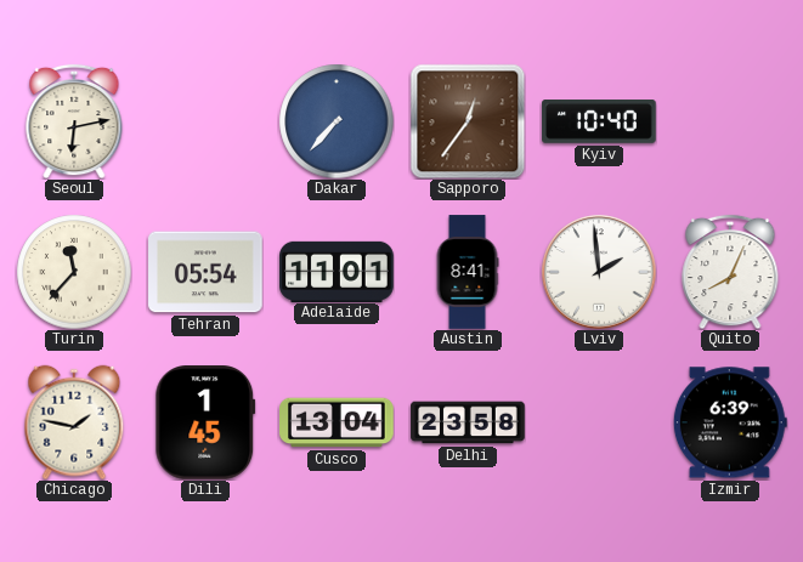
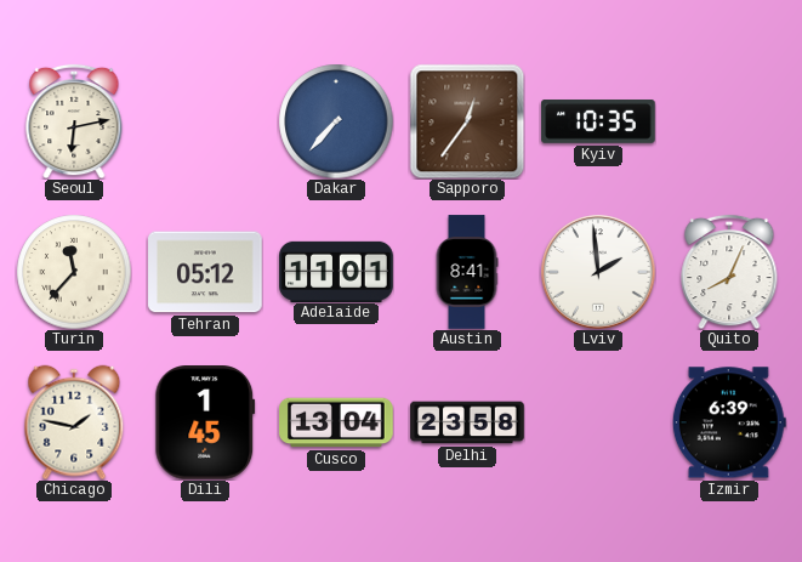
Kyiv: 10:40 -> 10:35
Tehran: 05:54 -> 05:12
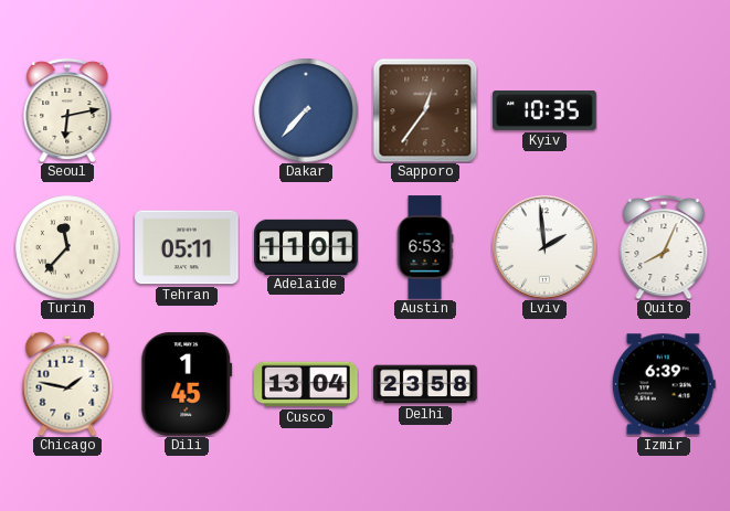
Tehran: 05:12 -> 05:11
Austin: 8:41 -> 6:53
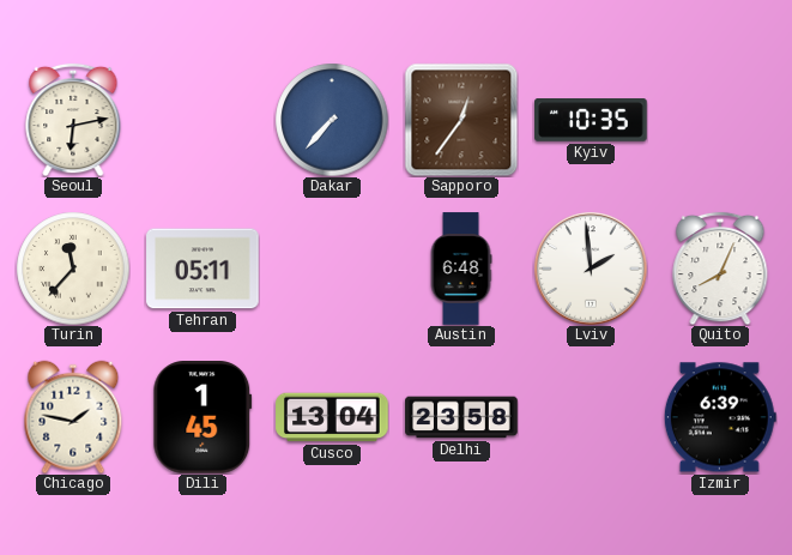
Adelaide: 11:01 -> none
Austin: 6:53 -> 6:48
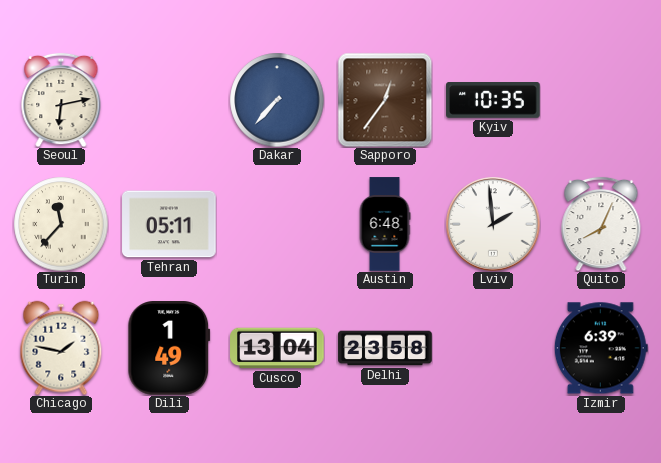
Dili: 1:45 -> 1:49
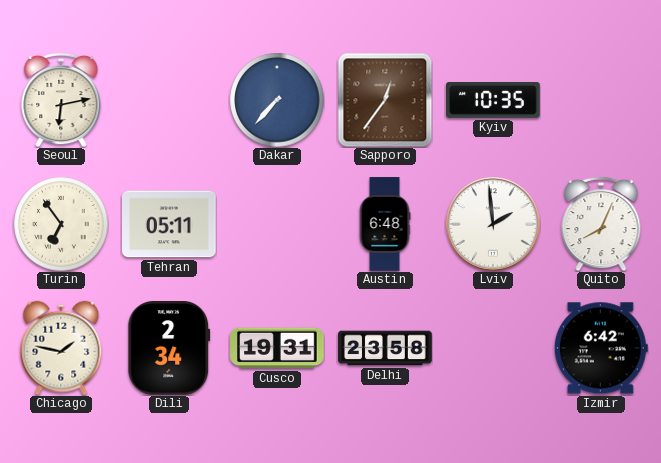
Turin: 11:37 -> 6:54
Dili: 1:49 -> 2:34
Cusco: 13:04 -> 19:31
Izmir: 6:39 -> 6:42
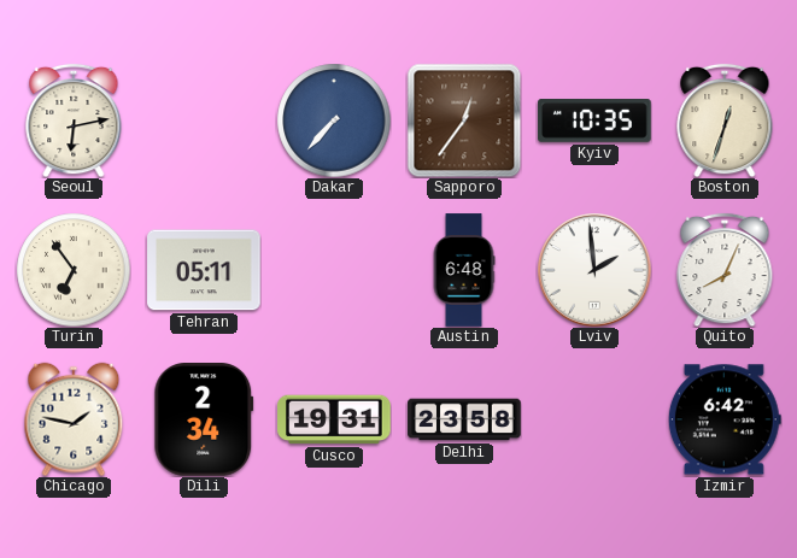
Boston: none -> 12:33
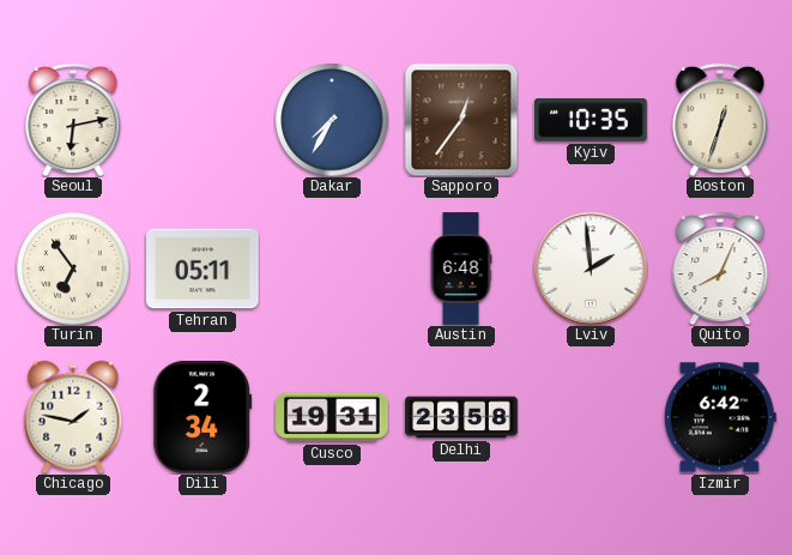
Dakar: 7:37 -> 7:35
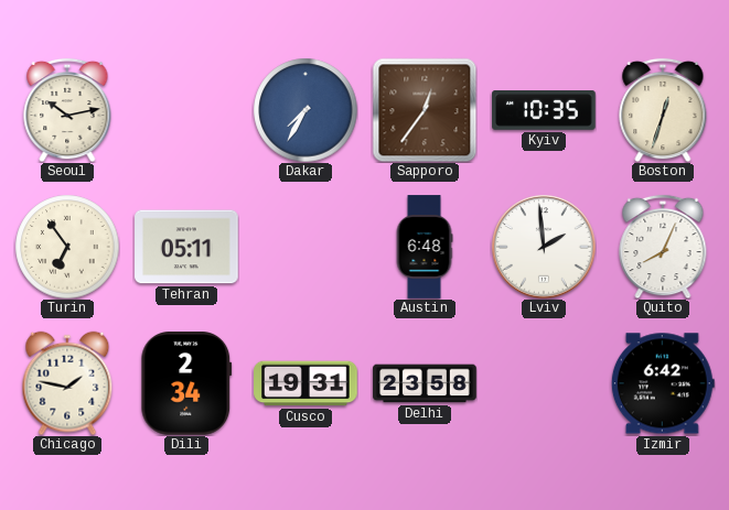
Seoul: 6:13 -> 10:13
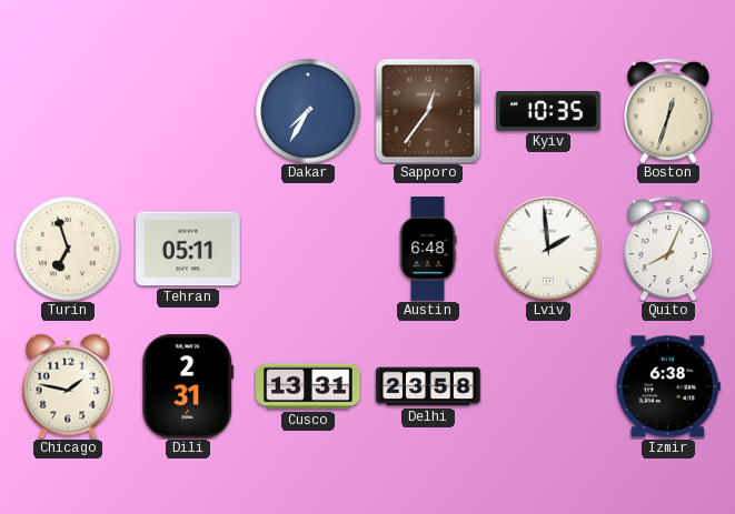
Seoul: 10:13 -> none
Turin: 6:54 -> 6:57
Dili: 2:34 -> 2:31
Cusco: 19:31 -> 13:31
Izmir: 6:42 -> 6:38
